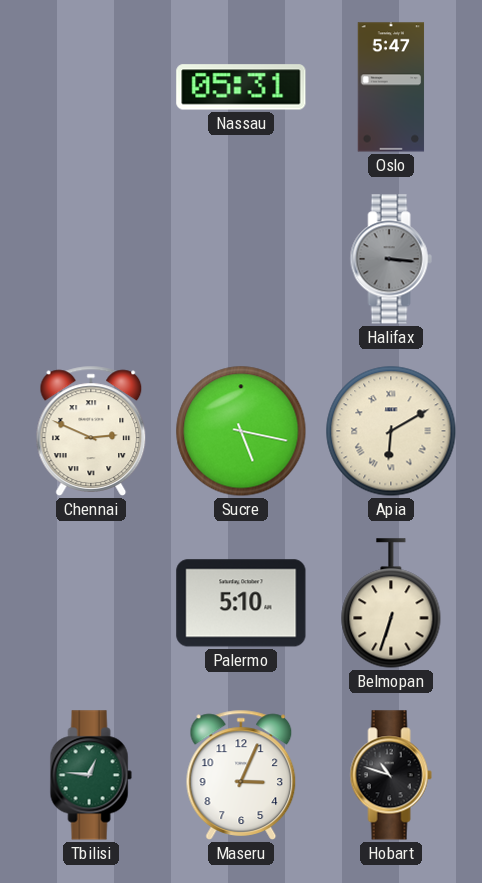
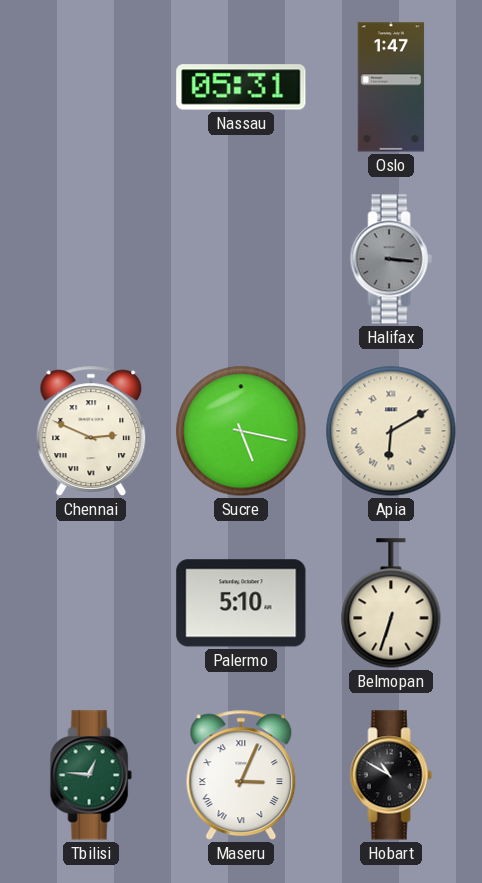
Oslo: 5:47 -> 1:47
Maseru numerals: Arabic -> Roman
Hobart: 10:48 -> 10:50
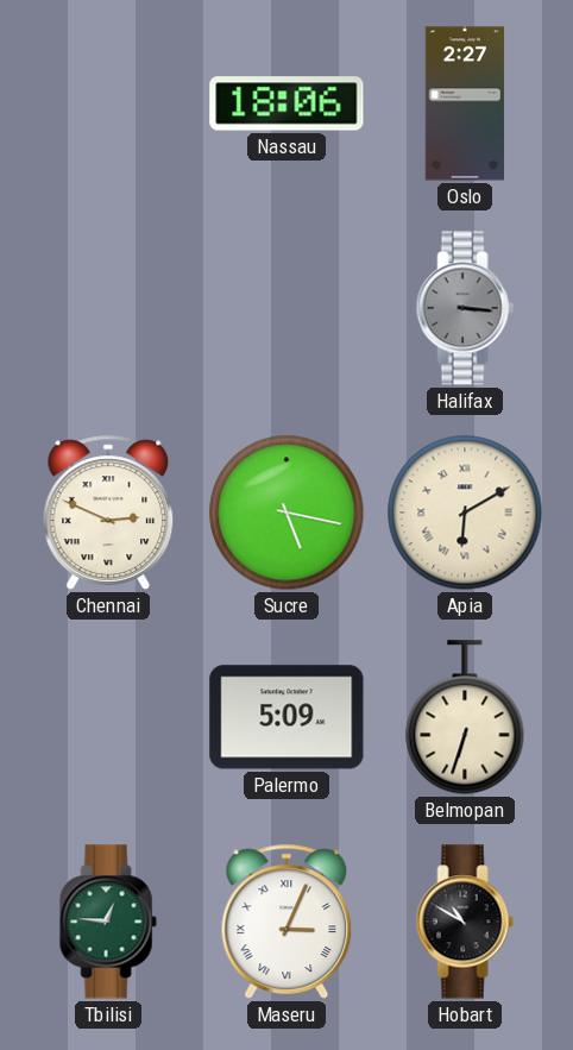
Nassau: 05:31 -> 18:06
Oslo: 1:47 -> 2:27
Palermo: 5:10 -> 5:09
